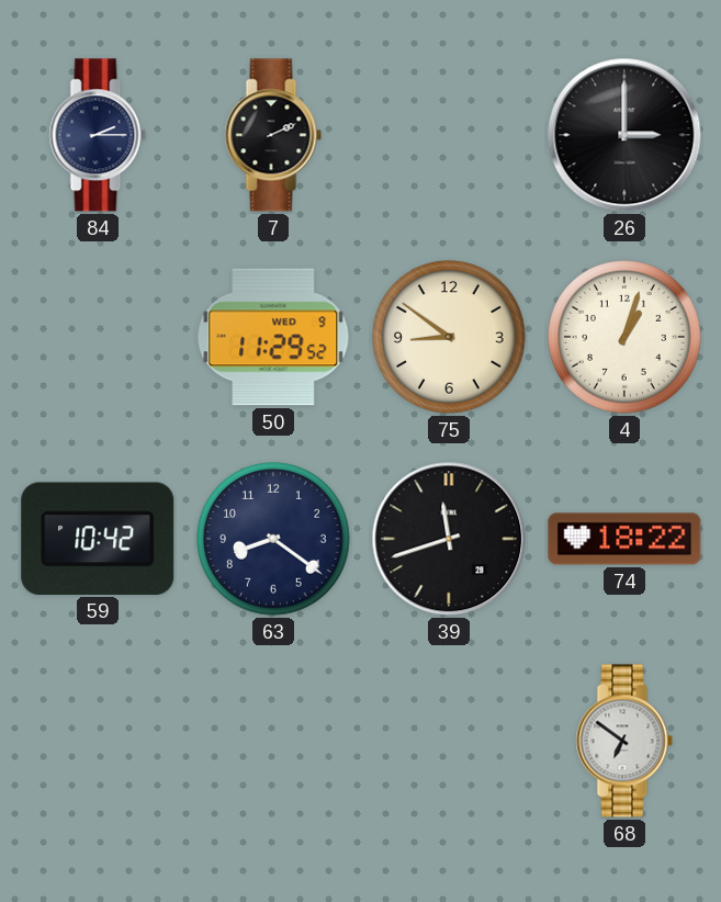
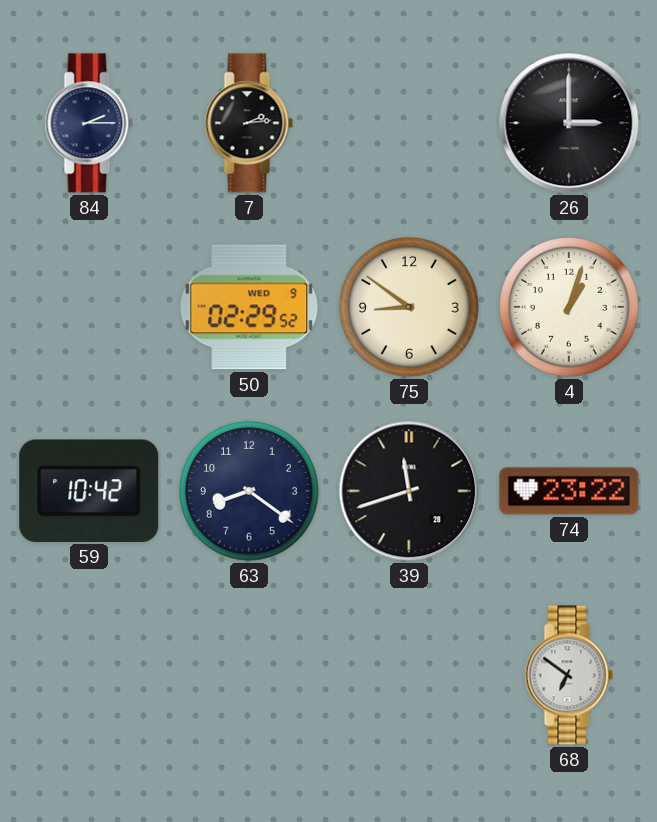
7: 2:11 -> 2:14
50: 11:29 -> 02:29
74: 18:22 -> 23:22
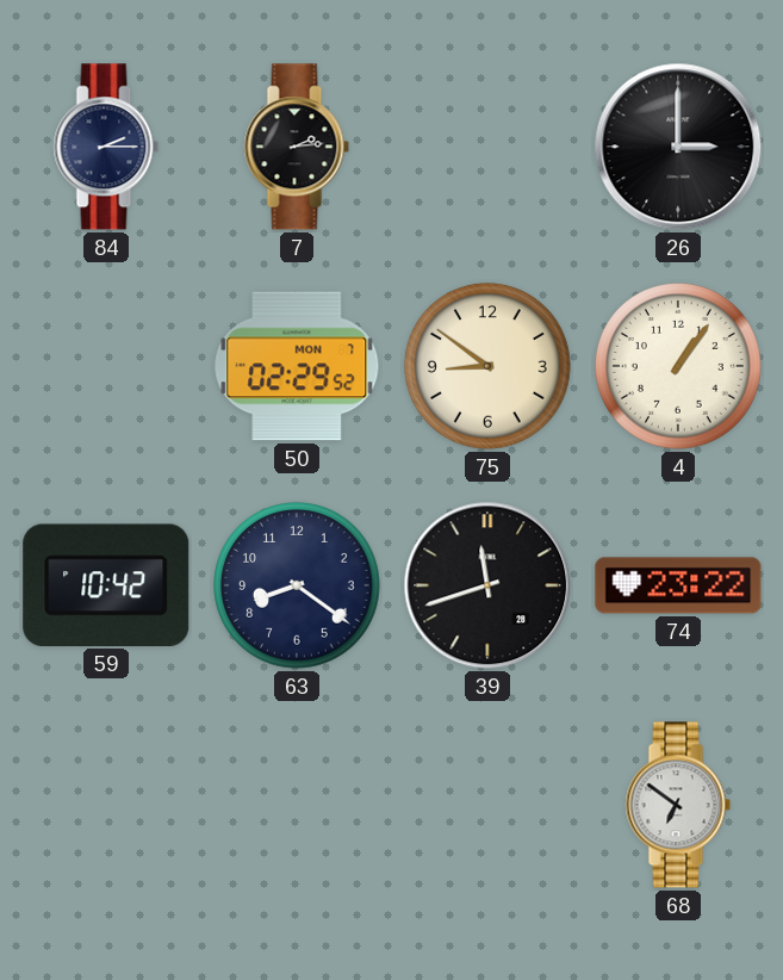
50 date: WED 9 -> MON 7
4: 1:03 -> 1:06
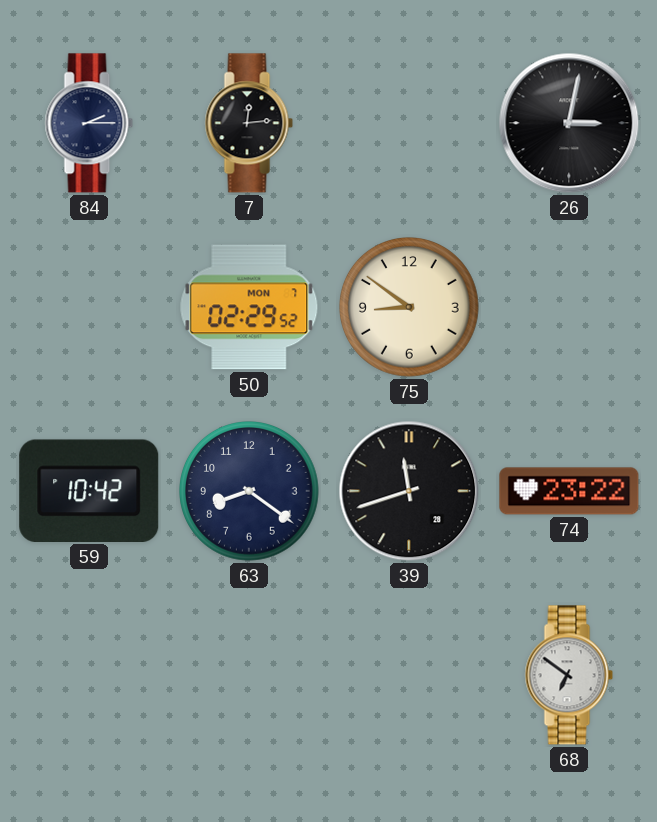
7: 2:14 -> 12:14
26: 3:00 -> 3:02
4: 1:06 -> none
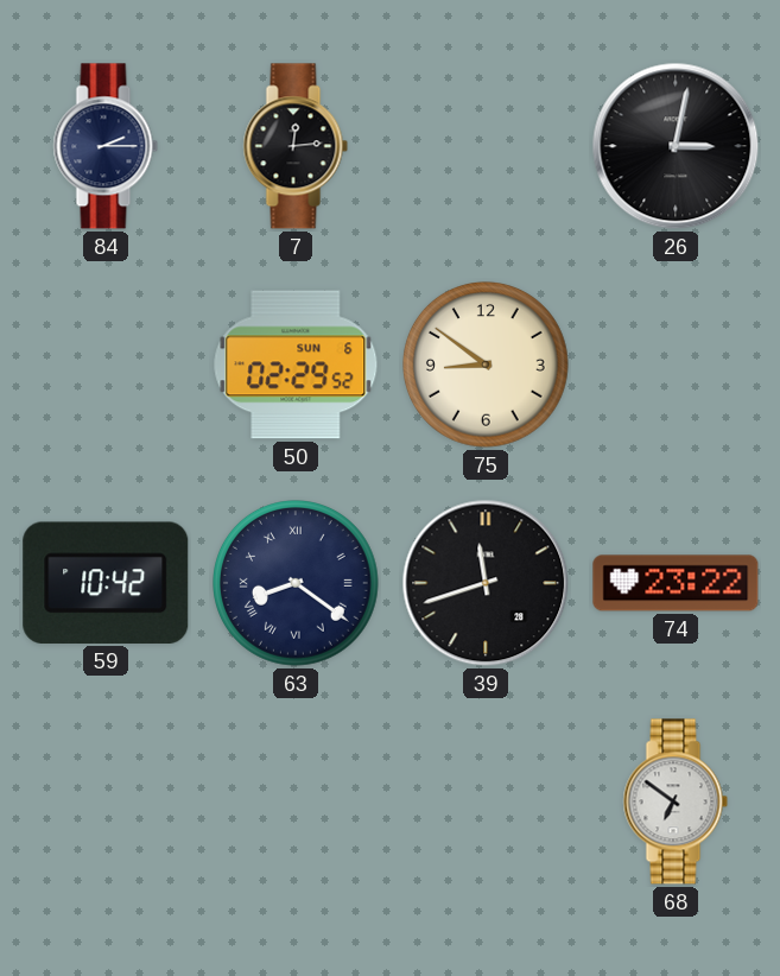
50 date: MON 7 -> SUN 6
63 numerals: Arabic -> Roman
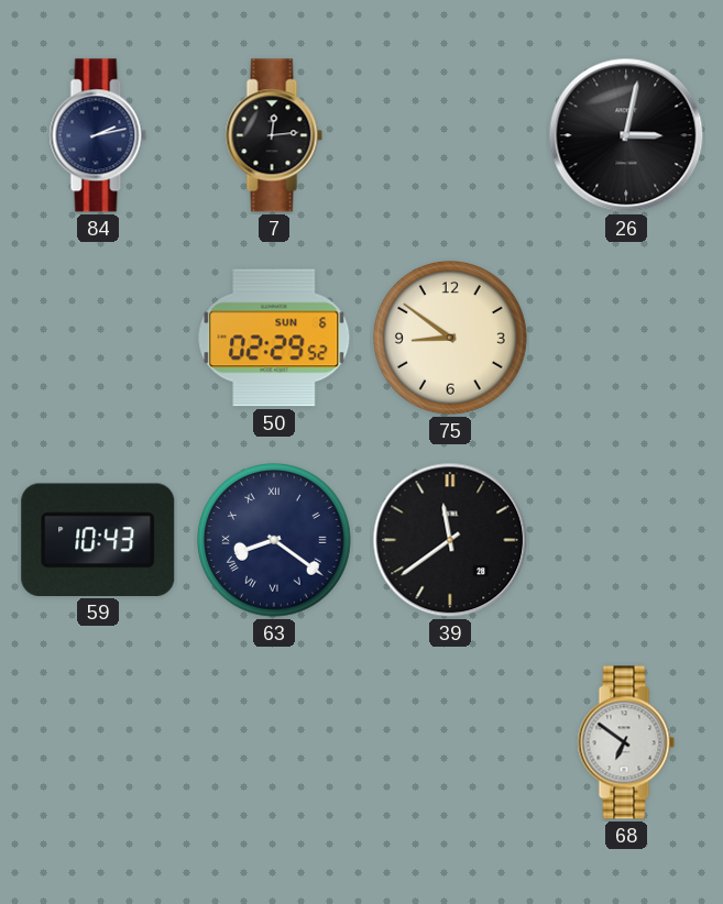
84: 2:15 -> 2:13
59: 10:42 -> 10:43
39: 11:42 -> 11:39
74: 23:22 -> none
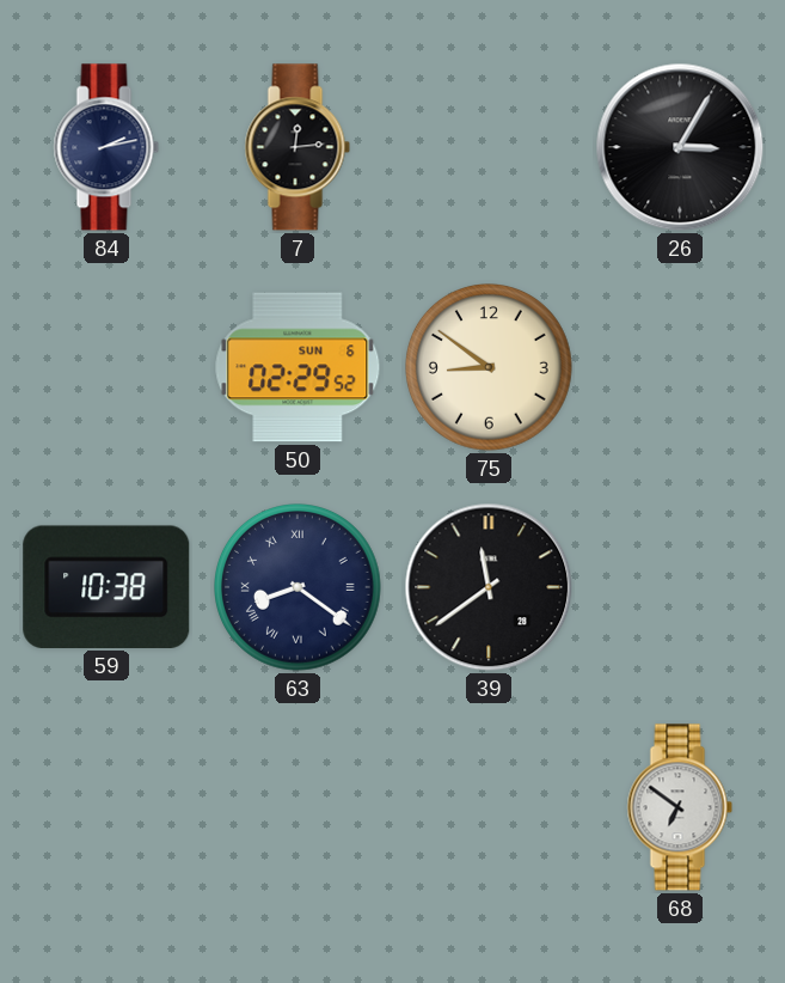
26: 3:02 -> 3:05
59: 10:43 -> 10:38
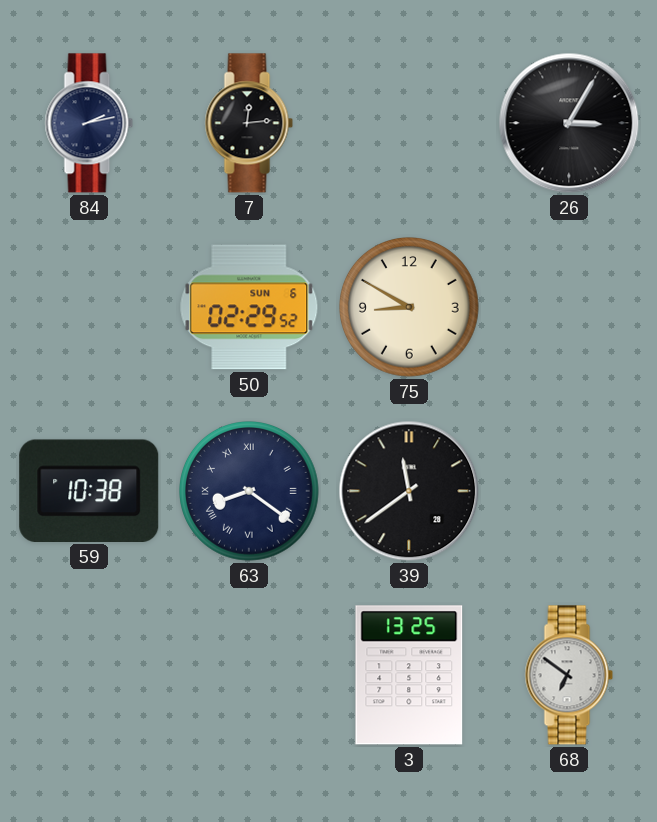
75: 8:51 -> 8:50
3: none -> 13:25
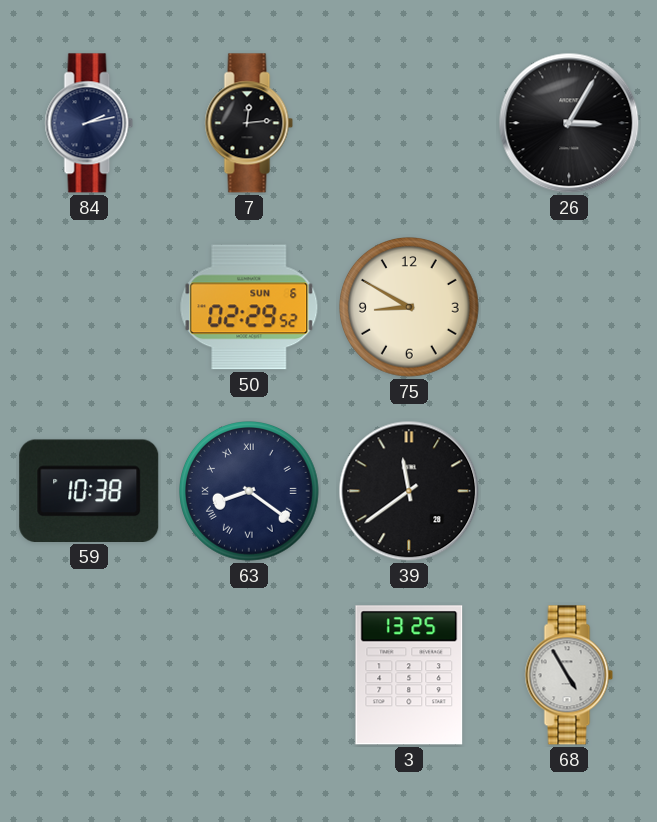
68: 6:51 -> 4:55
